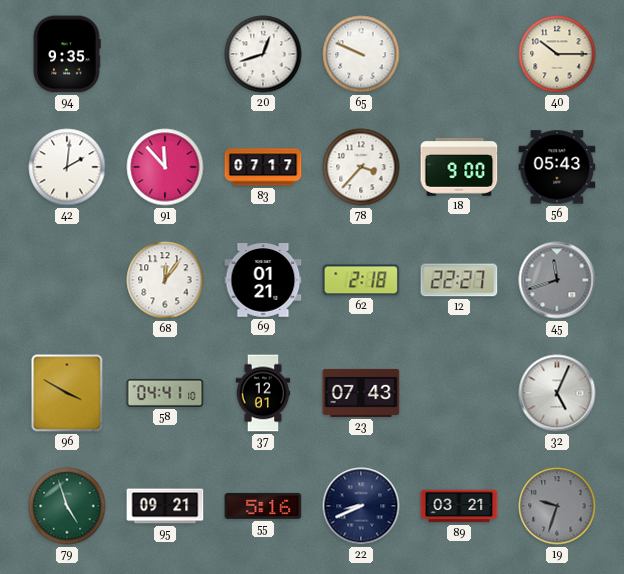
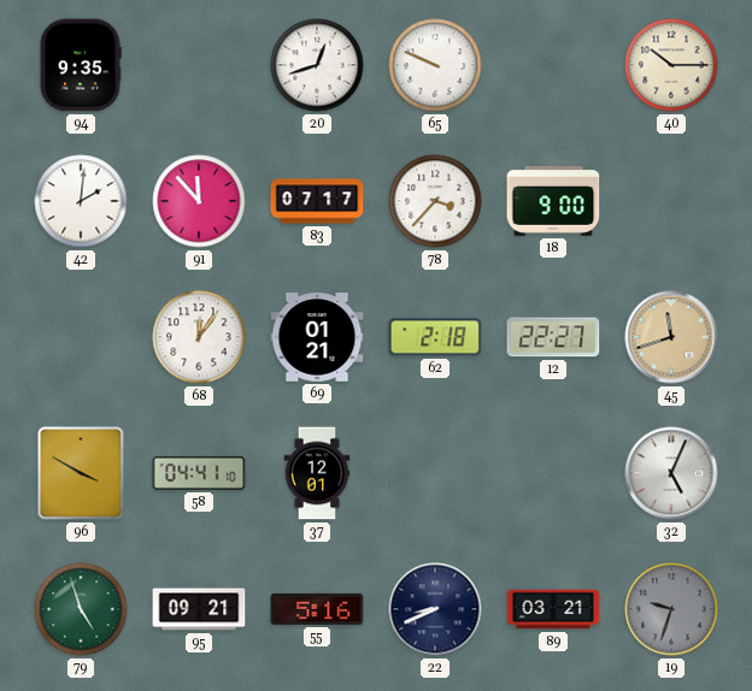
56: 05:43 -> none
45 dial: grey -> champagne
23: 07:43 -> none
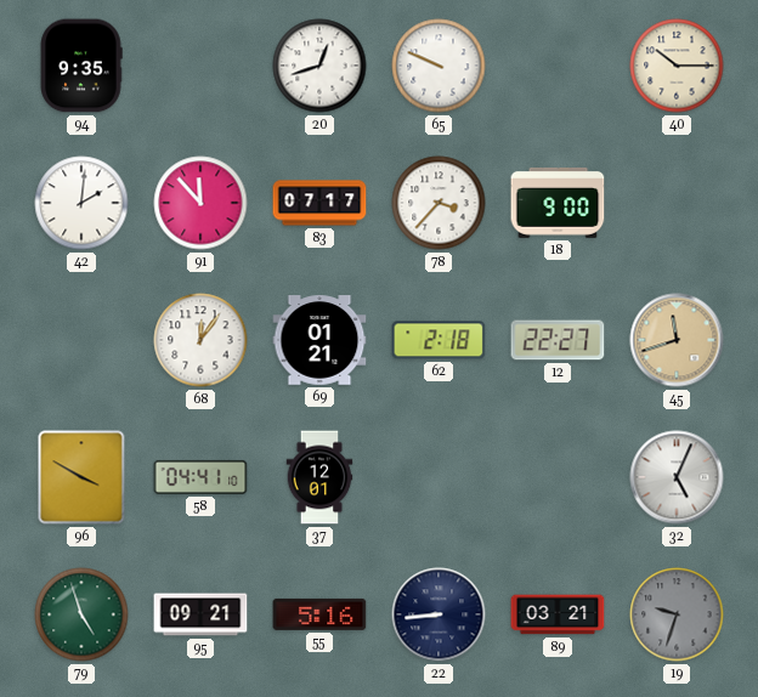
22: 8:41 -> 8:44
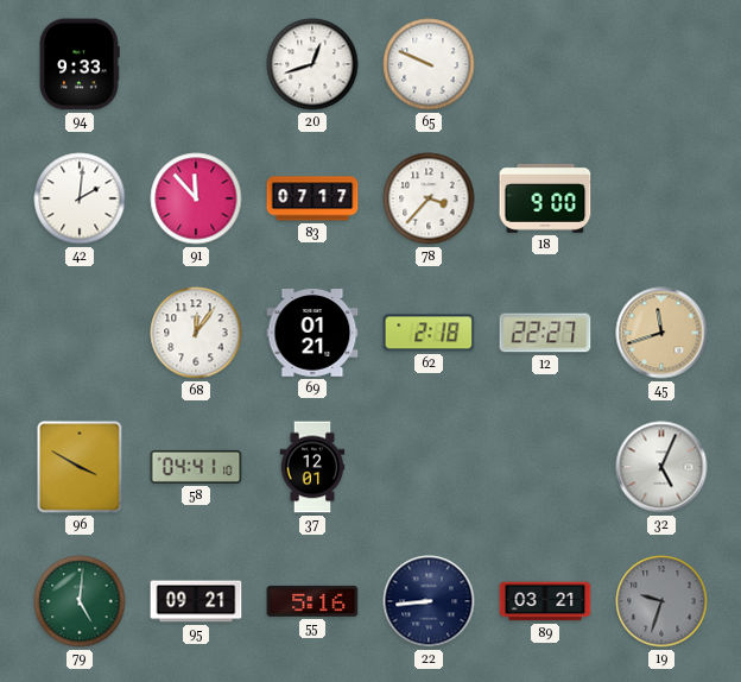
94: 9:35 -> 9:33
40: 10:15 -> none
79: 4:57 -> 5:01
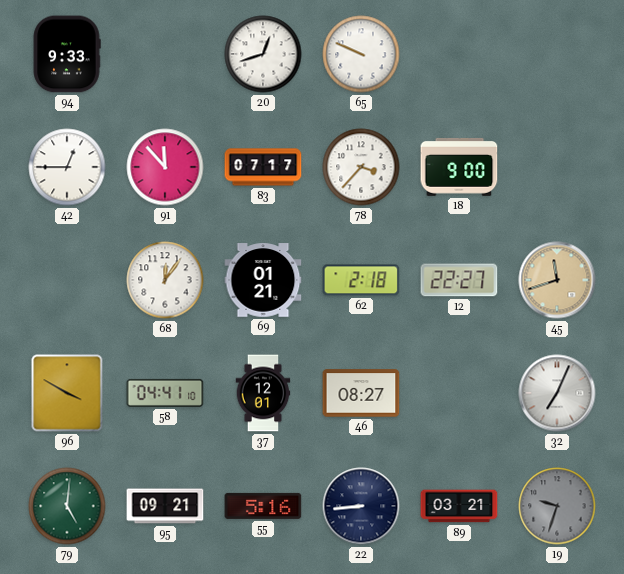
42: 2:01 -> 12:45
46: none -> 08:27
32: 5:04 -> 7:04
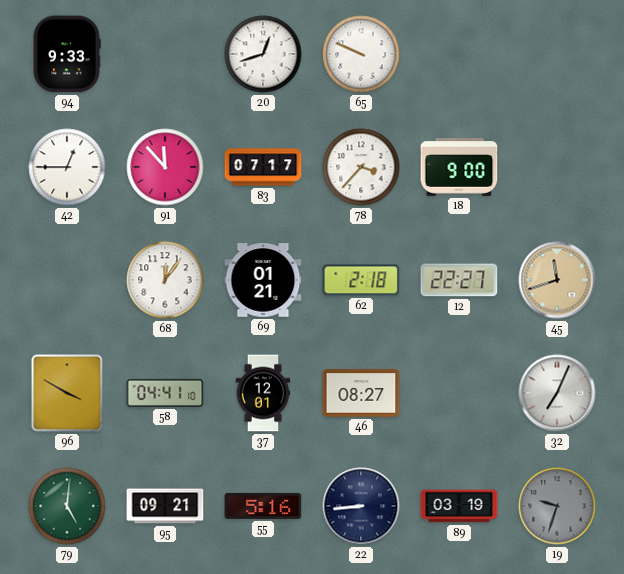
89: 03:21 -> 03:19
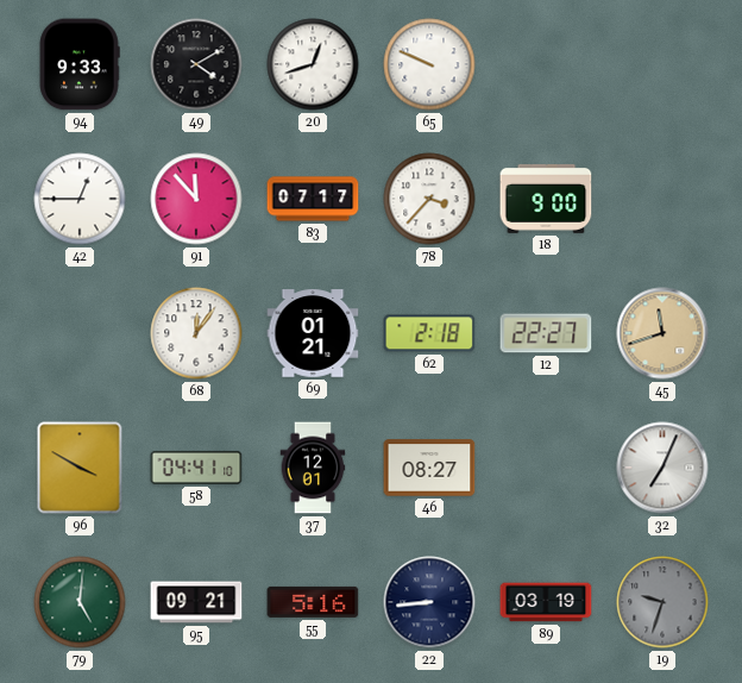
49: none -> 4:10
